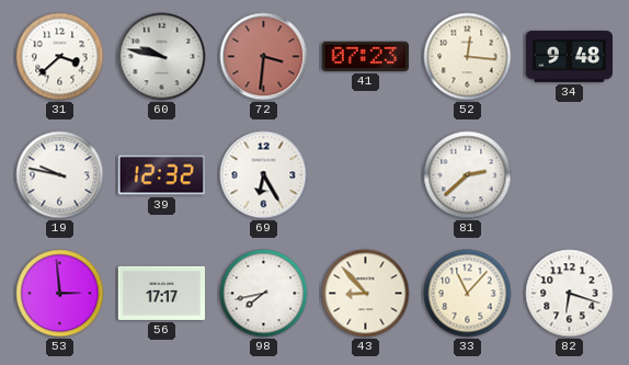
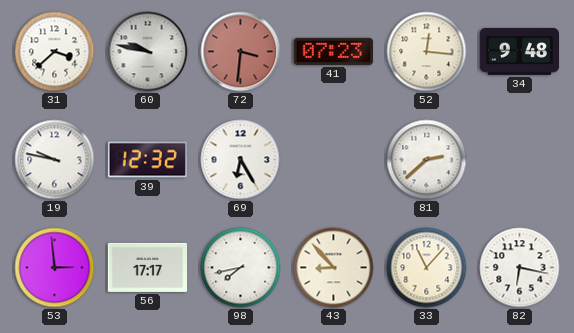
82: 6:18 -> 6:17
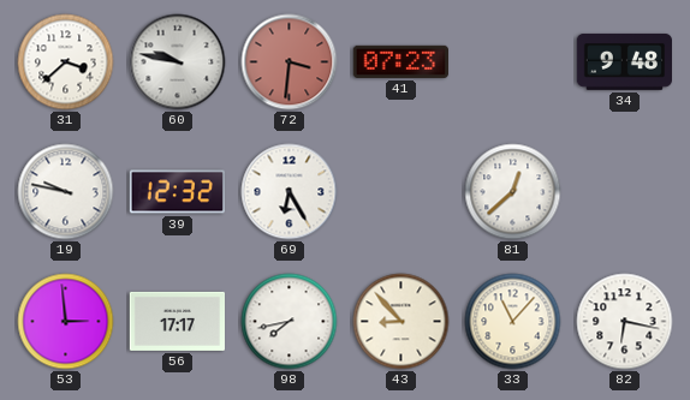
52: 12:16 -> none
81: 2:38 -> 12:38
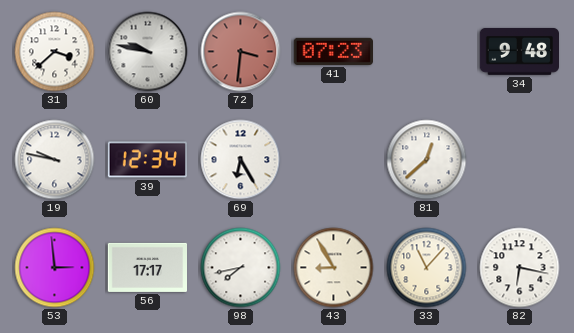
39: 12:32 -> 12:34
43: 8:53 -> 8:55
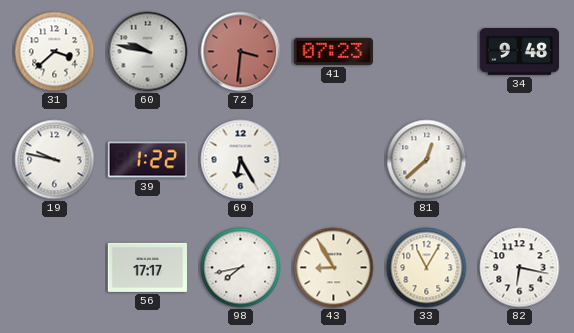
39: 12:34 -> 1:22
53: 2:59 -> none
33: 11:07 -> 11:05
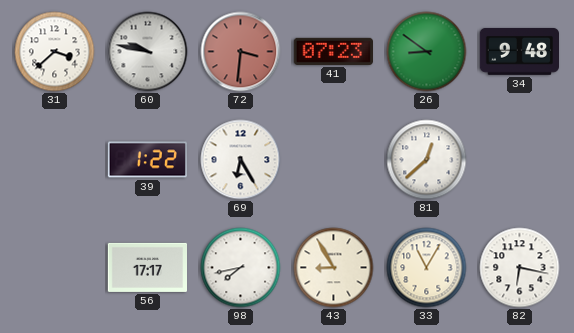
26: none -> 8:51
19: 9:47 -> none
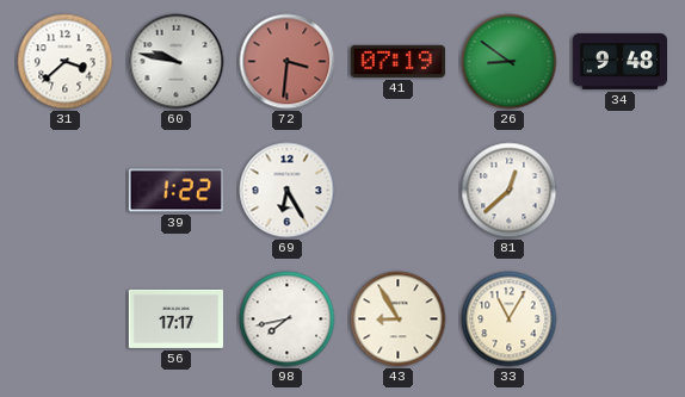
41: 07:23 -> 07:19
82: 6:17 -> none
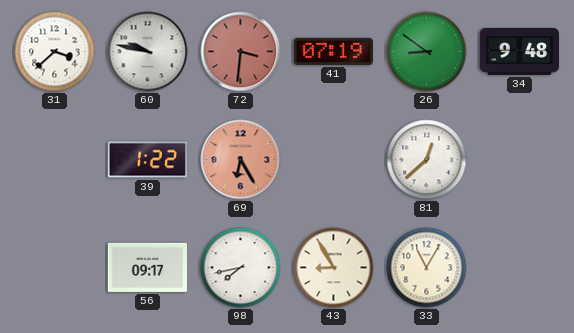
69 dial: white -> salmon
56: 17:17 -> 09:17
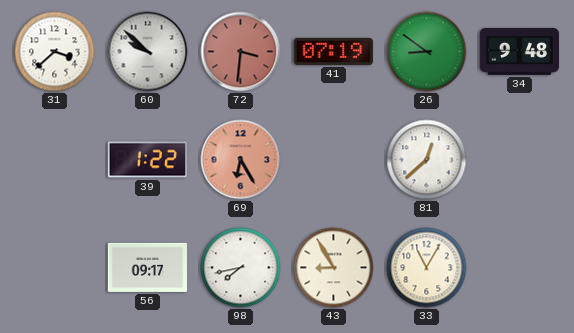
60: 9:47 -> 9:52
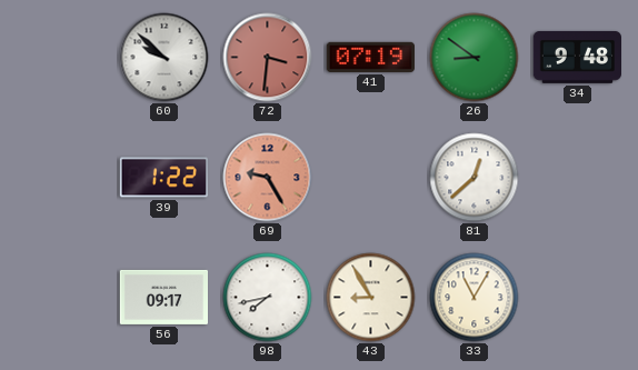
31: 3:38 -> none
69: 6:25 -> 9:25
